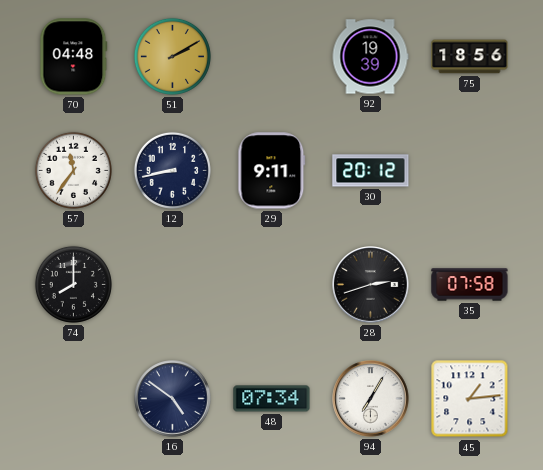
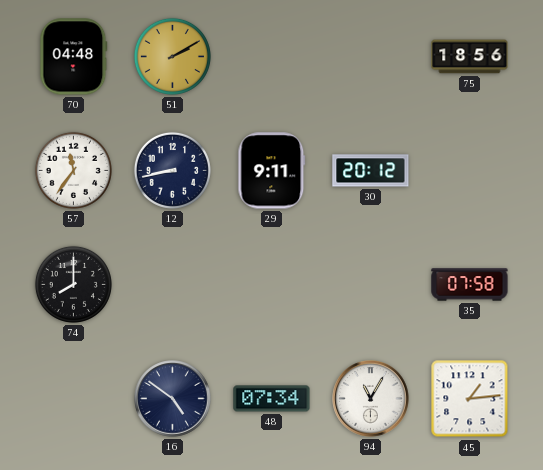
92: 19:39 -> none
28: 2:42 -> none
94: 7:05 -> 11:05
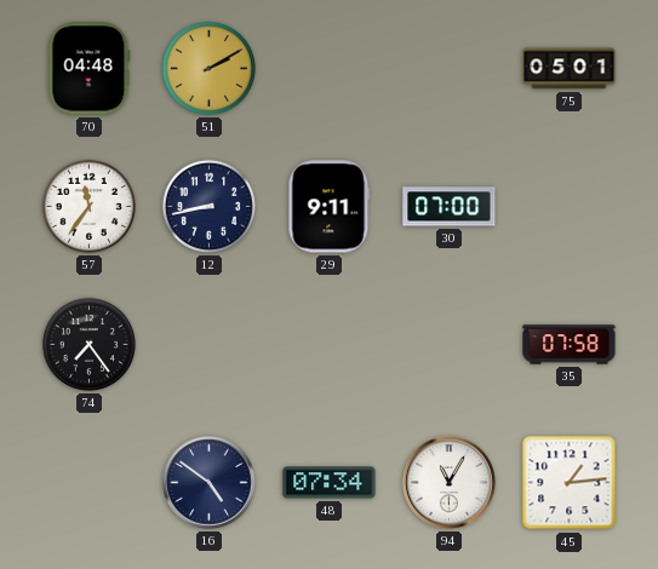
75: 18:56 -> 05:01
30: 20:12 -> 07:00
74: 8:00 -> 7:24
